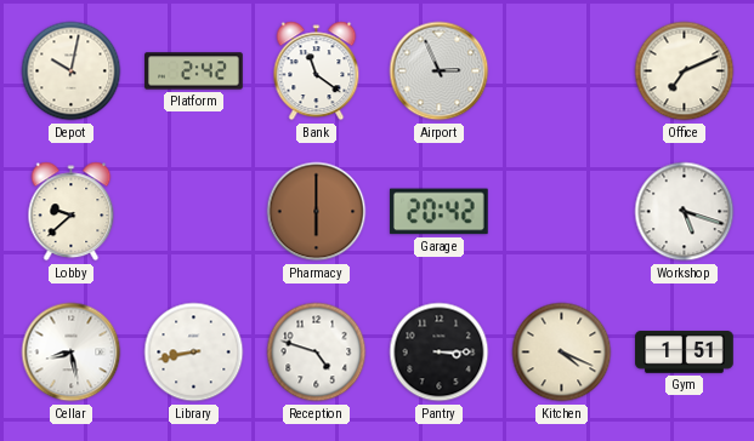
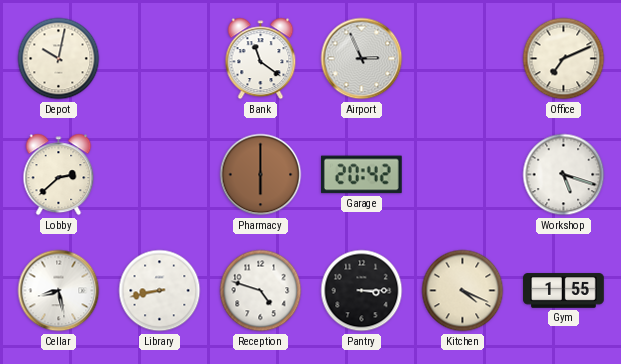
Platform: 2:42 -> none
Lobby: 9:38 -> 2:38
Gym: 1:51 -> 1:55
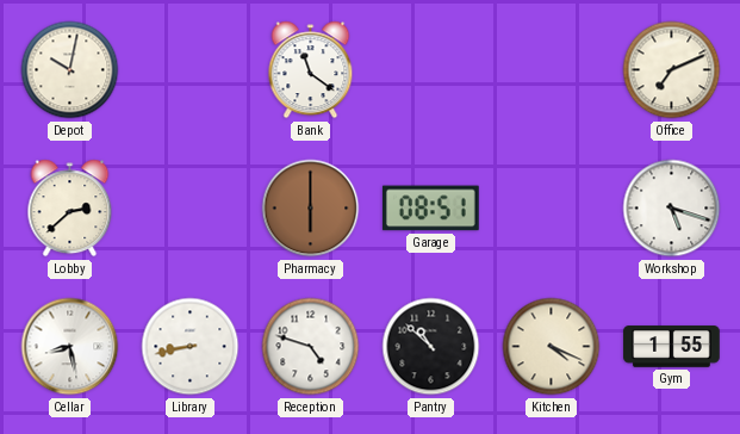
Airport: 2:56 -> none
Garage: 20:42 -> 08:51
Pantry: 3:15 -> 10:52
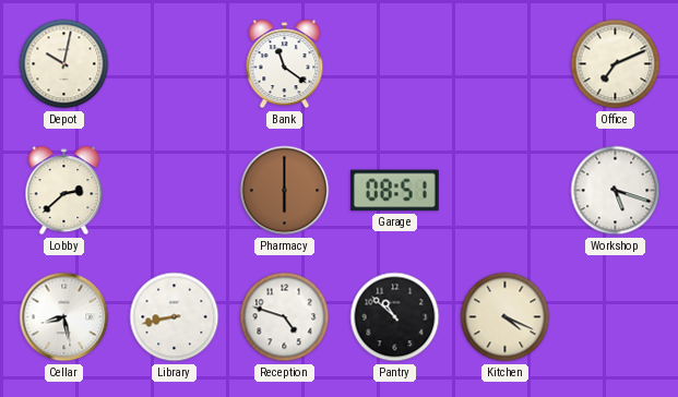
Gym: 1:55 -> none
